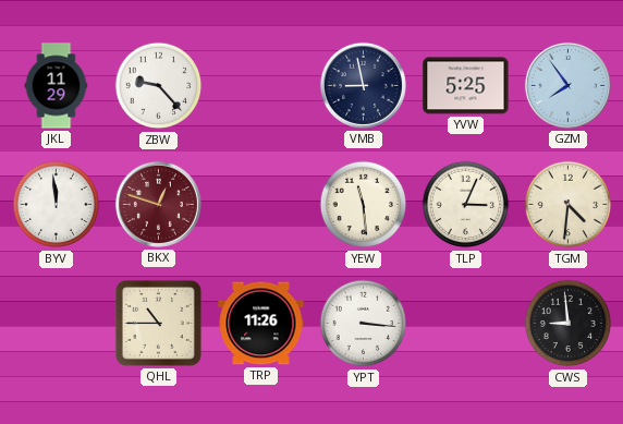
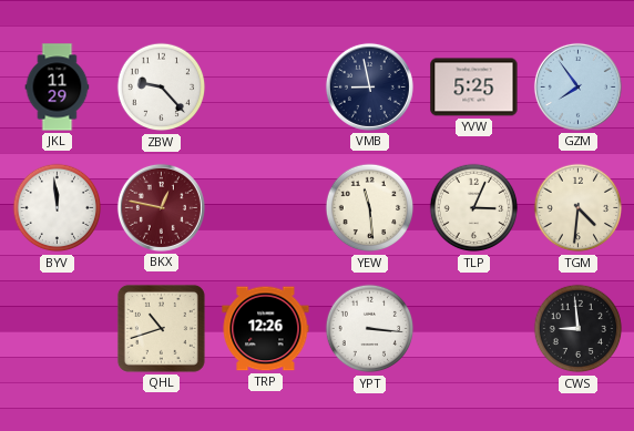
BKX: 12:48 -> 12:47
QHL: 10:45 -> 10:42
TRP: 11:26 -> 12:26
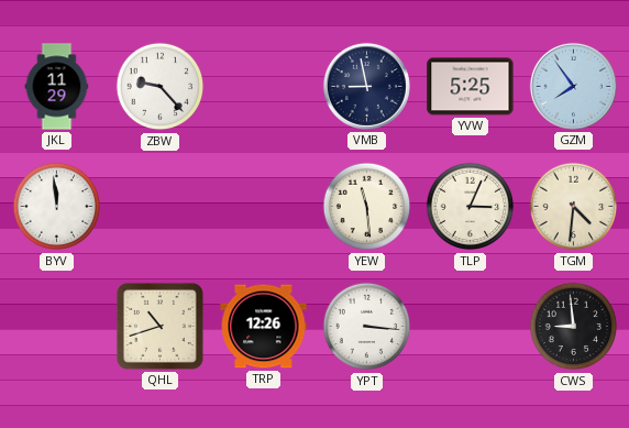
BKX: 12:47 -> none
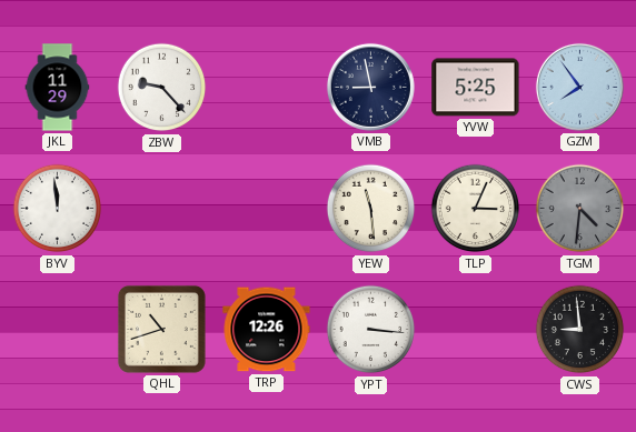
TGM dial: cream -> grey
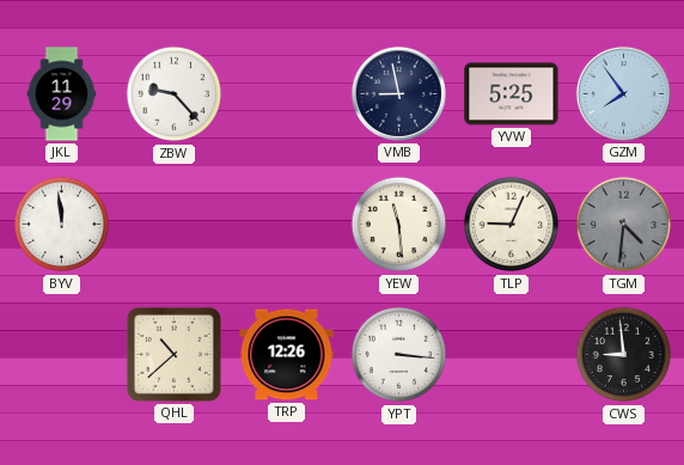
TLP: 3:04 -> 9:04
QHL: 10:42 -> 10:38
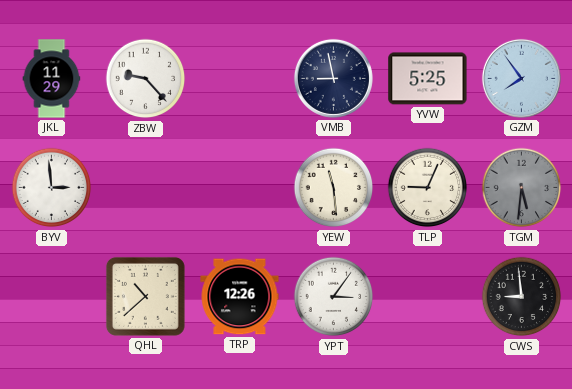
BYV: 11:59 -> 2:59
TGM: 4:31 -> 5:31
YPT: 3:16 -> 3:06
